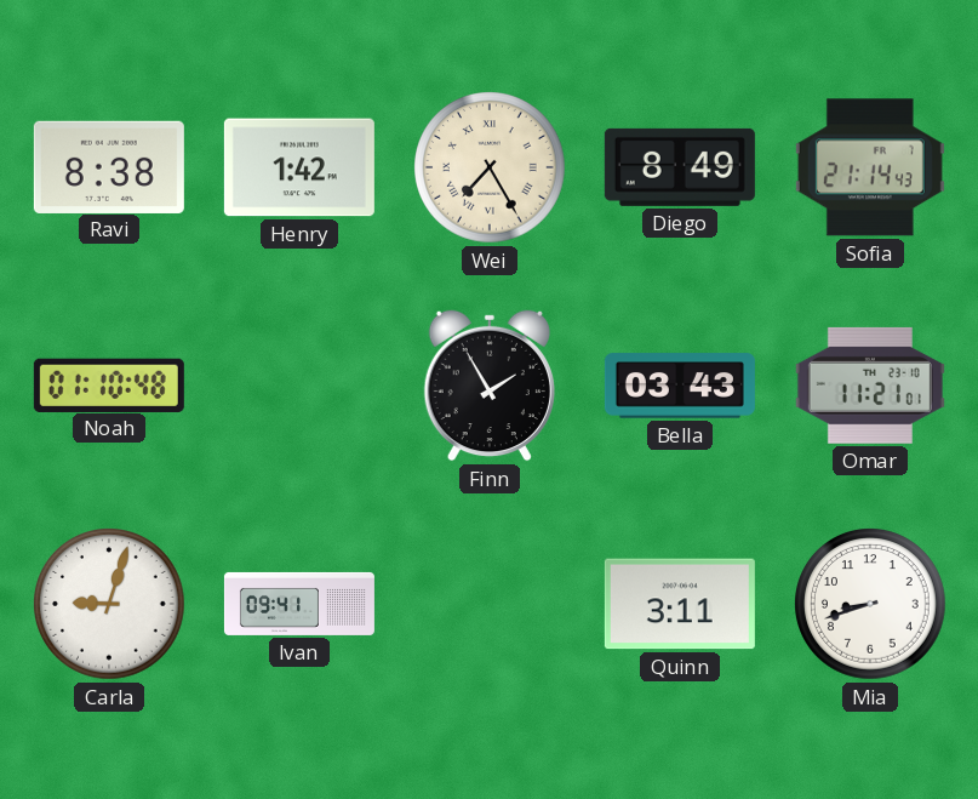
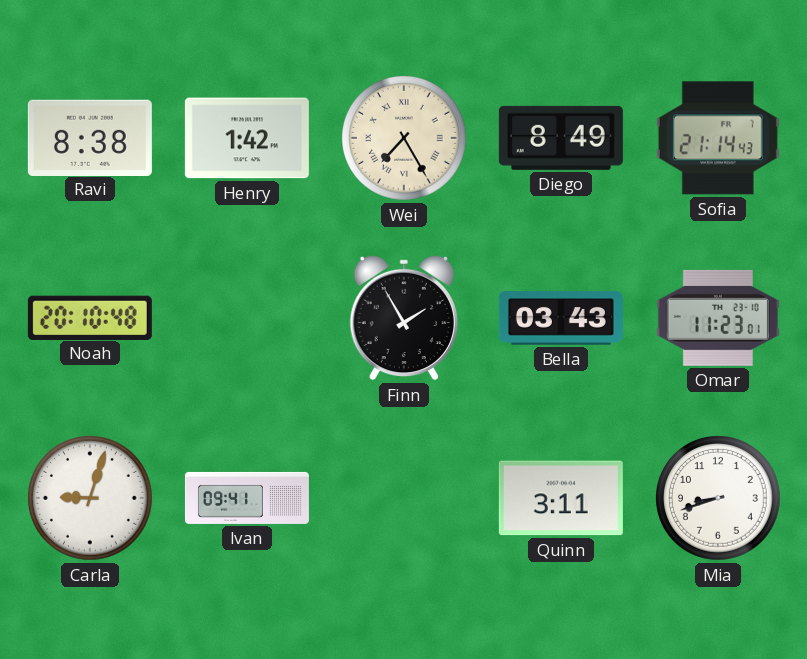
Noah: 01:10 -> 20:10
Omar: 11:21 -> 11:23
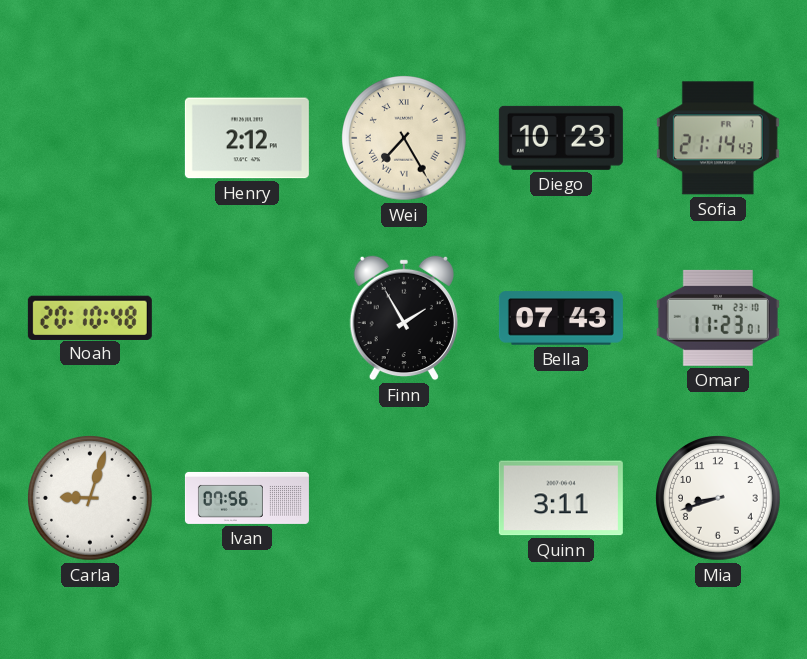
Ravi: 8:38 -> none
Henry: 1:42 -> 2:12
Diego: 8:49 -> 10:23
Bella: 03:43 -> 07:43
Ivan: 09:41 -> 07:56
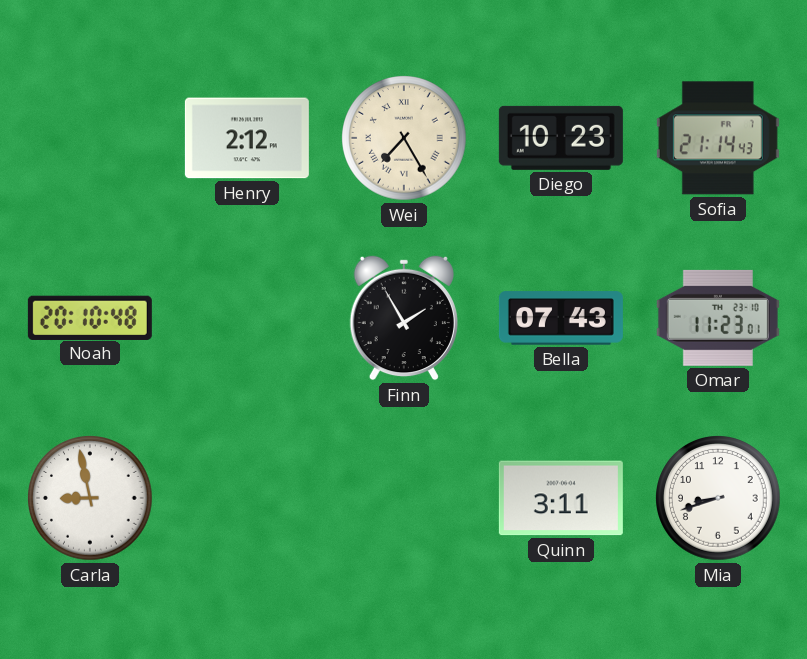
Carla: 9:03 -> 8:58
Ivan: 07:56 -> none
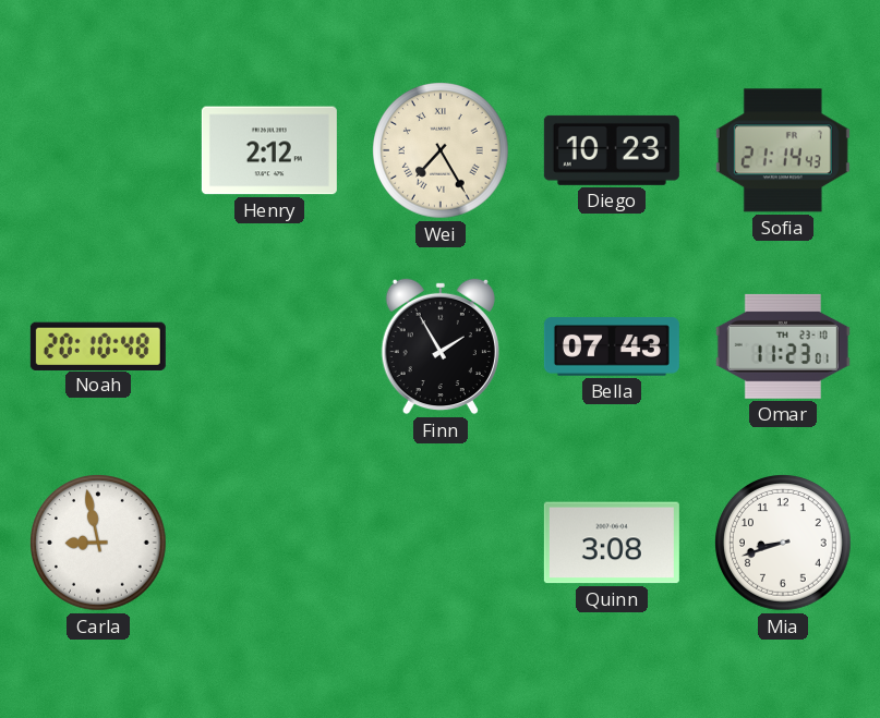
Quinn: 3:11 -> 3:08
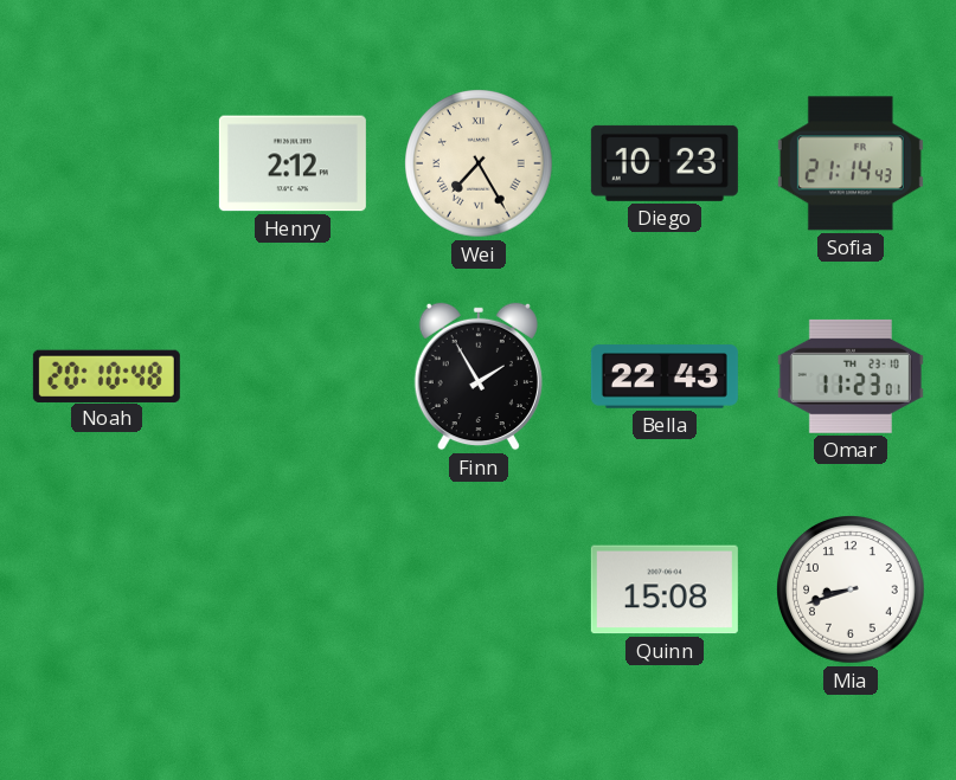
Bella: 07:43 -> 22:43
Carla: 8:58 -> none
Quinn: 3:08 -> 15:08
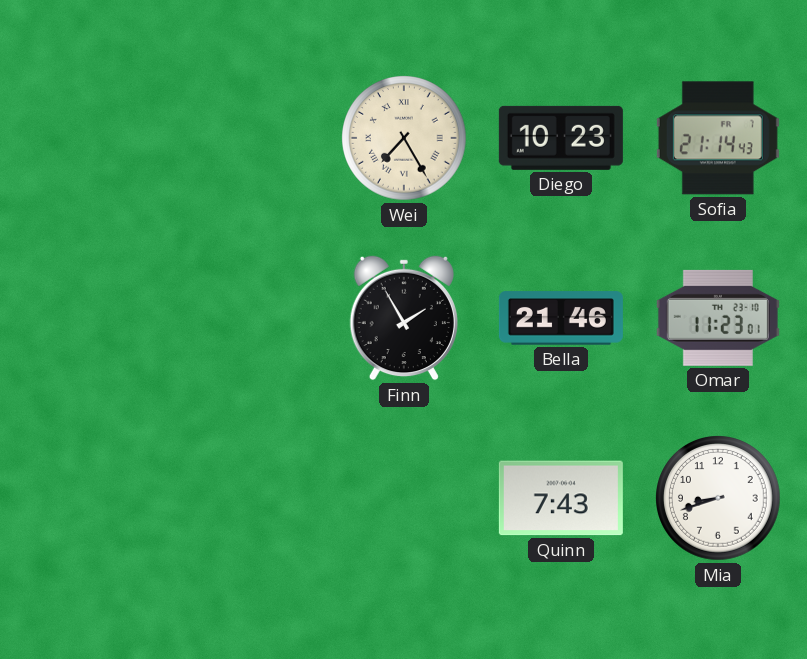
Henry: 2:12 -> none
Noah: 20:10 -> none
Bella: 22:43 -> 21:46
Quinn: 15:08 -> 7:43
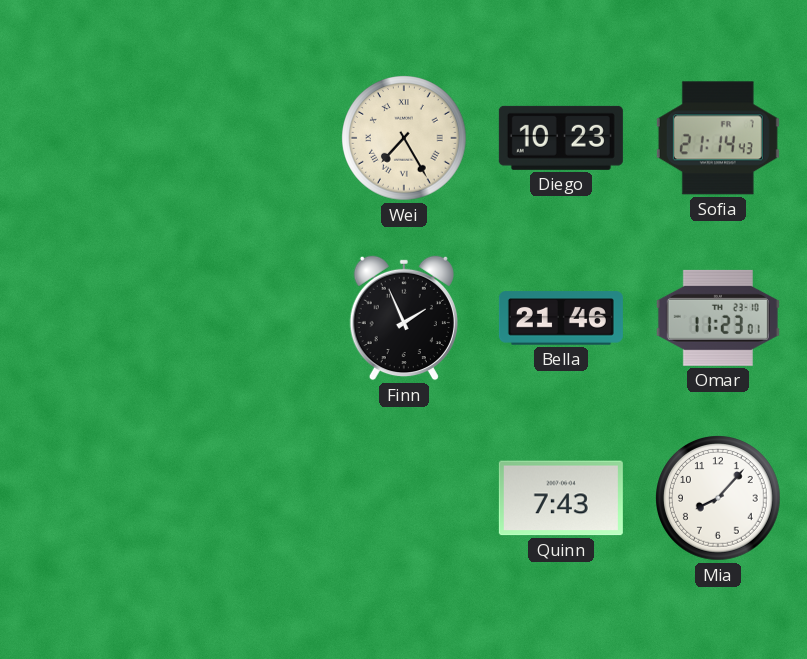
Finn: 1:55 -> 1:56
Mia: 8:42 -> 8:07
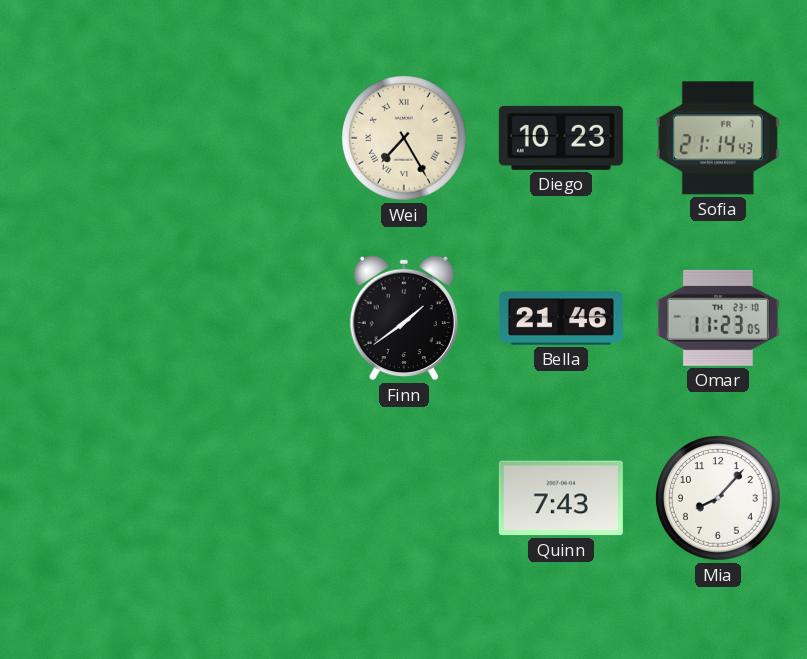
Finn: 1:56 -> 1:39
Omar: 11:23:01 -> 11:23:05
